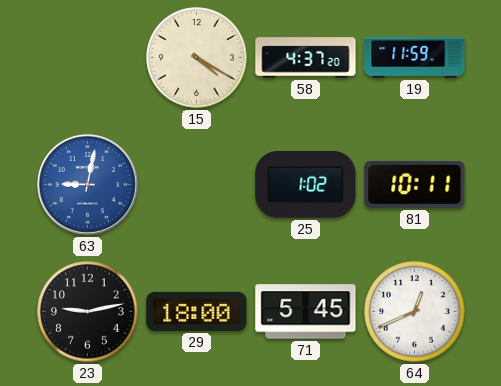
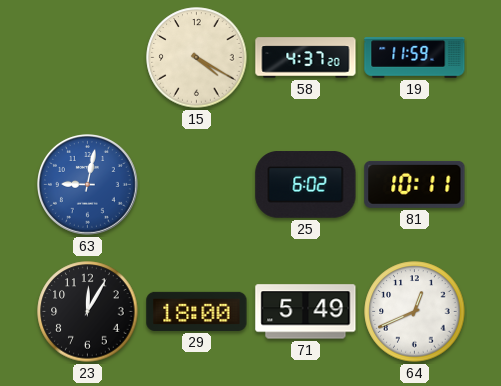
25: 1:02 -> 6:02
23: 9:13 -> 12:05
71: 5:45 -> 5:49
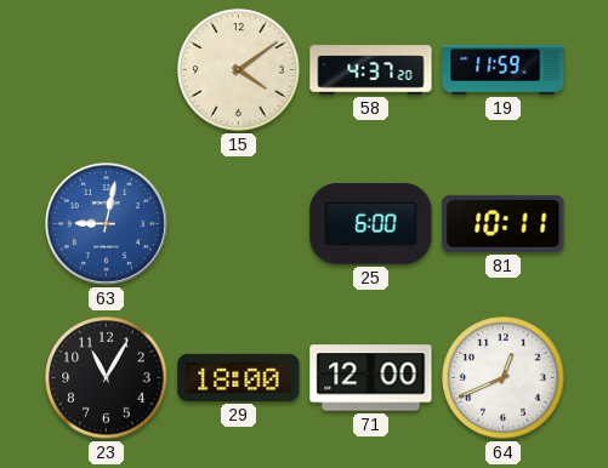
15: 4:20 -> 4:09
25: 6:02 -> 6:00
23: 12:05 -> 11:05
71: 5:49 -> 12:00
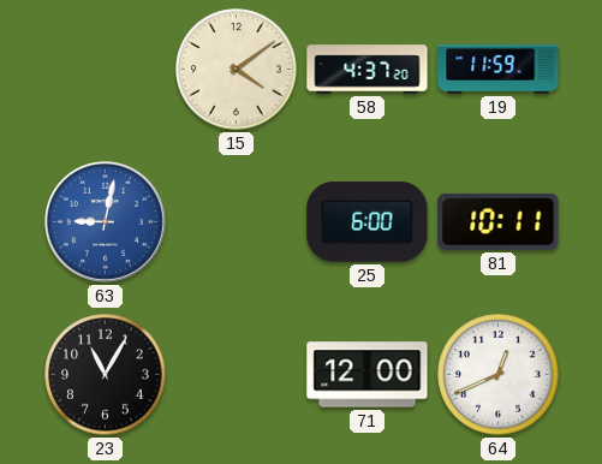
29: 18:00 -> none
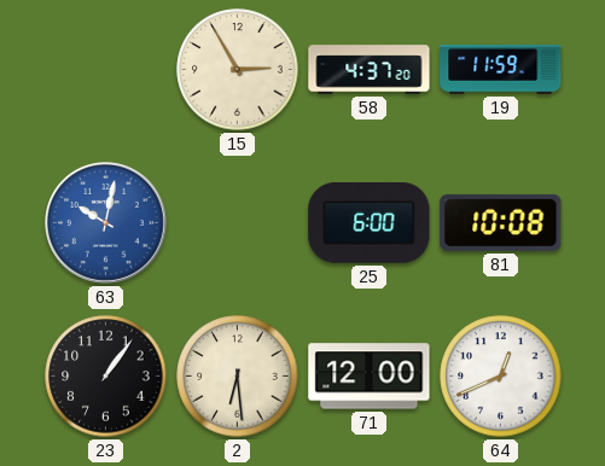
15: 4:09 -> 2:55
63: 9:02 -> 10:02
81: 10:11 -> 10:08
23: 11:05 -> 1:06
2: none -> 6:29
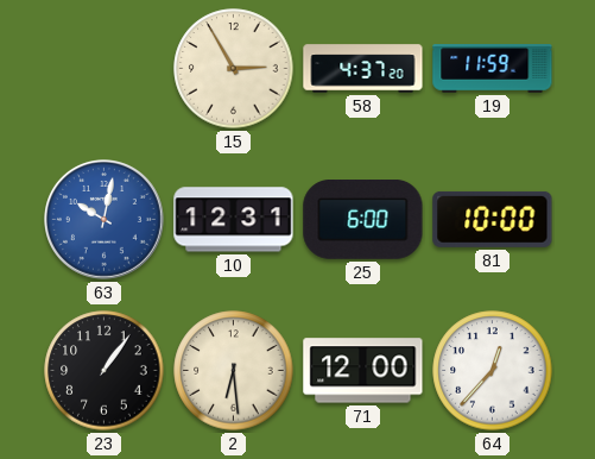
10: none -> 12:31
81: 10:08 -> 10:00
64: 12:41 -> 12:37
